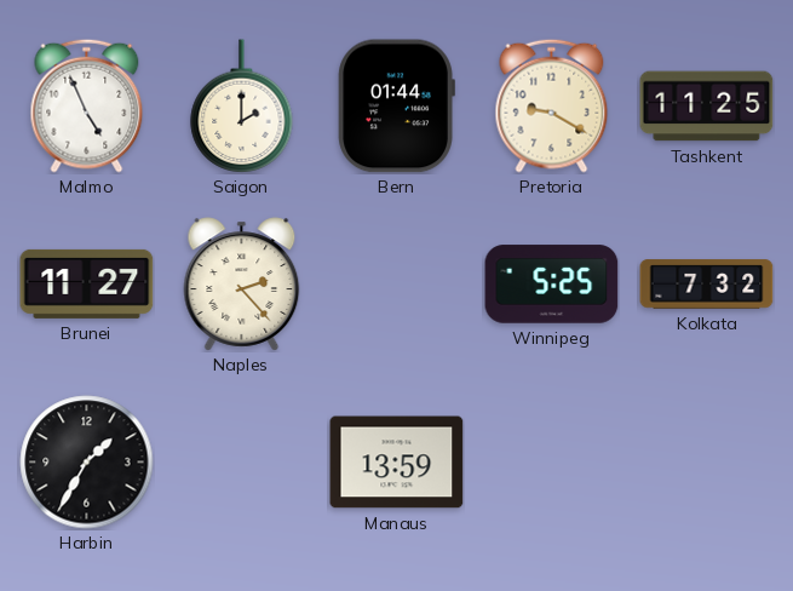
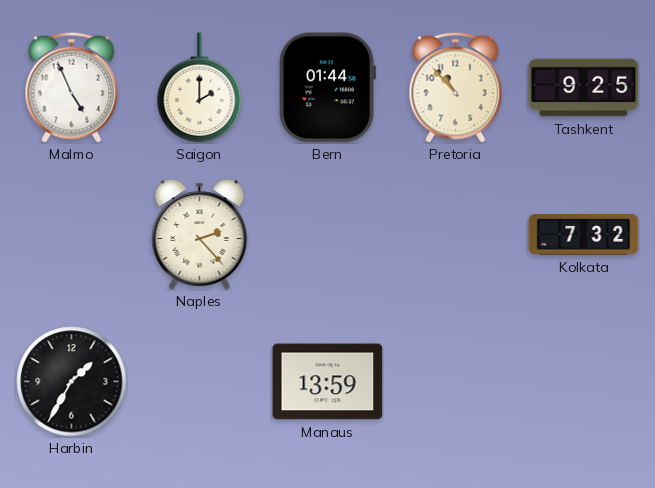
Pretoria: 9:20 -> 10:53
Tashkent: 11:25 -> 9:25
Brunei: 11:27 -> none
Winnipeg: 5:25 -> none
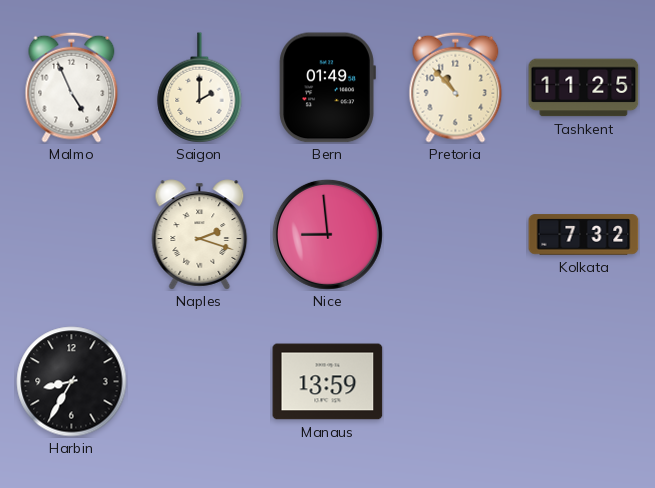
Bern: 01:44 -> 01:49
Tashkent: 9:25 -> 11:25
Naples: 2:23 -> 2:18
Nice: none -> 8:59
Harbin: 1:35 -> 8:35
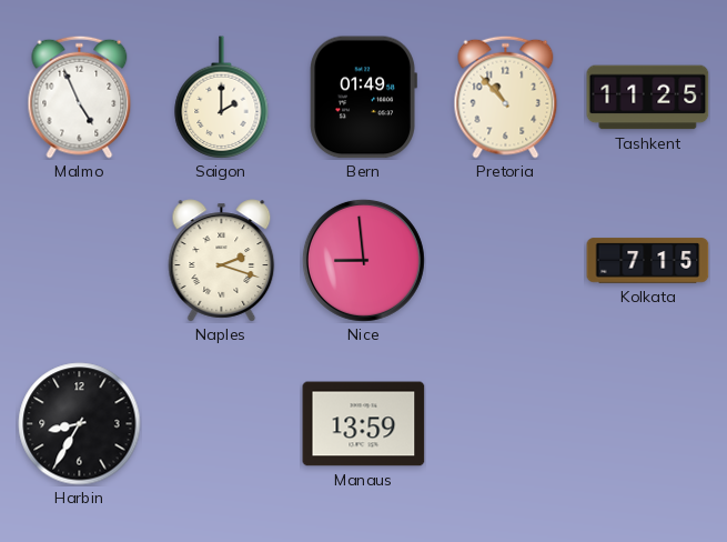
Kolkata: 7:32 -> 7:15
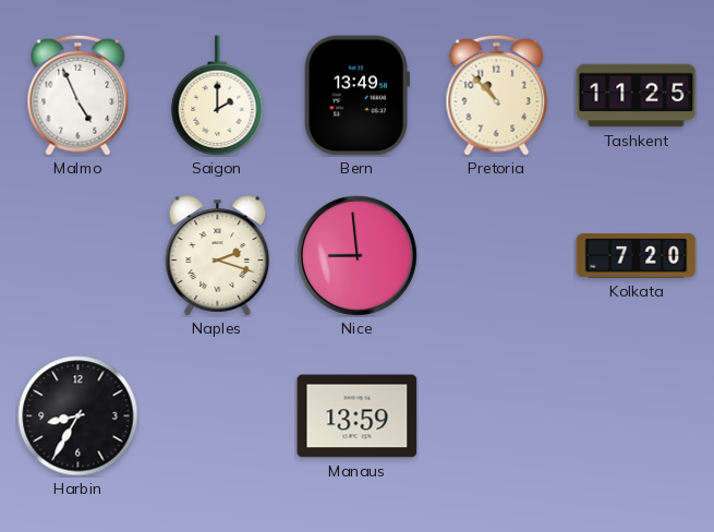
Bern: 01:49 -> 13:49
Kolkata: 7:15 -> 7:20
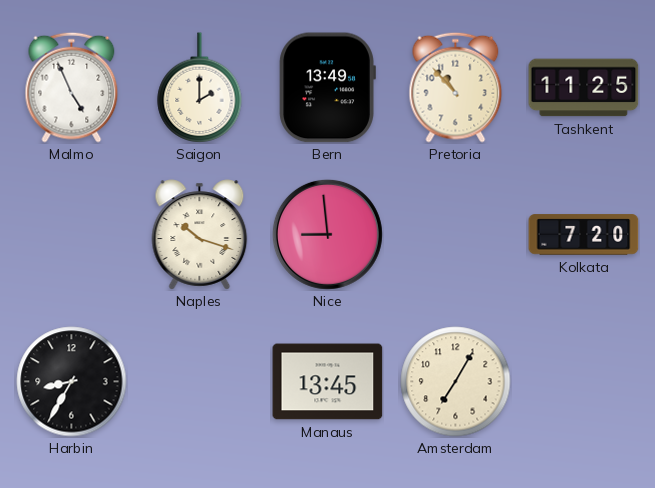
Naples: 2:18 -> 10:18
Manaus: 13:59 -> 13:45
Amsterdam: none -> 7:05
